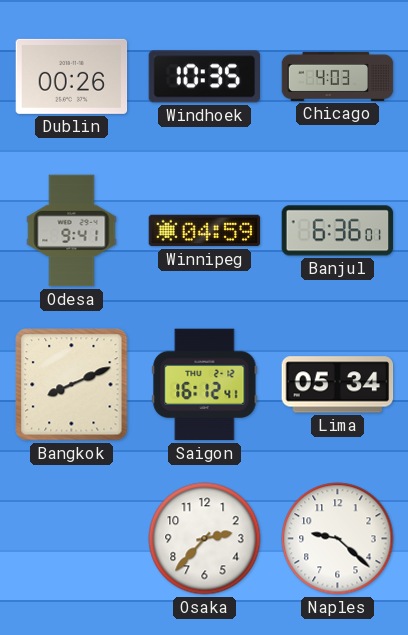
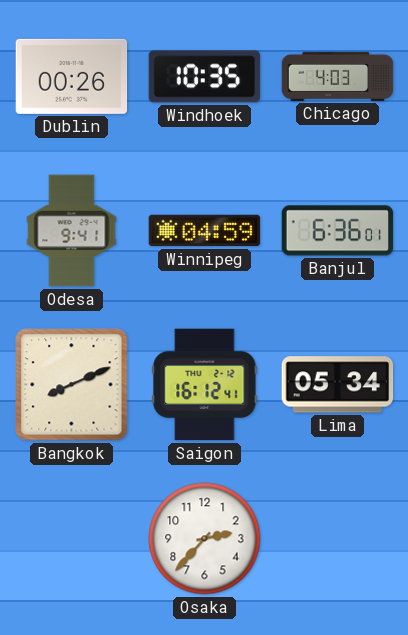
Naples: 9:22 -> none
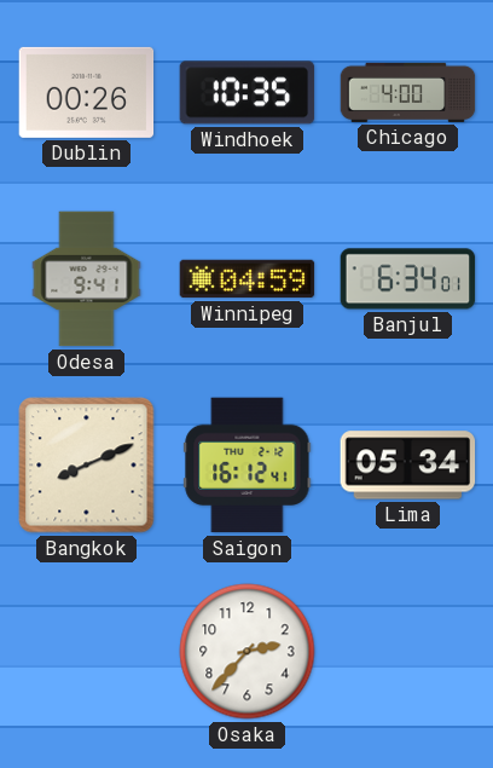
Chicago: 4:03 -> 4:00
Banjul: 6:36 -> 6:34
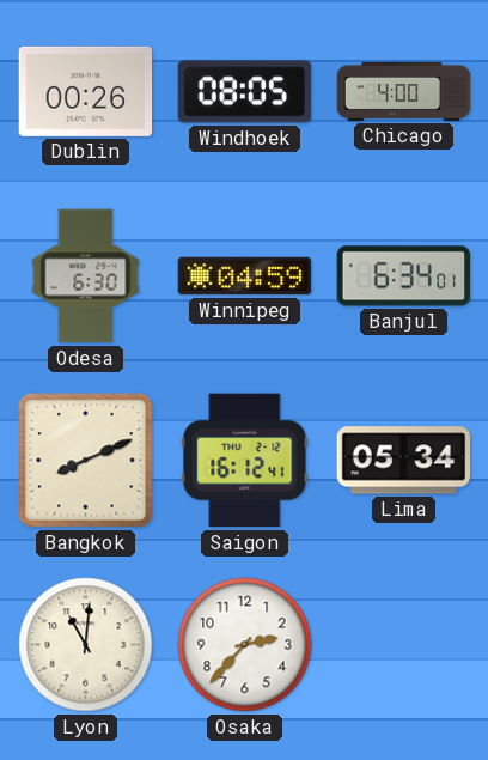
Windhoek: 10:35 -> 08:05
Odesa: 9:41 -> 6:30
Lyon: none -> 11:01
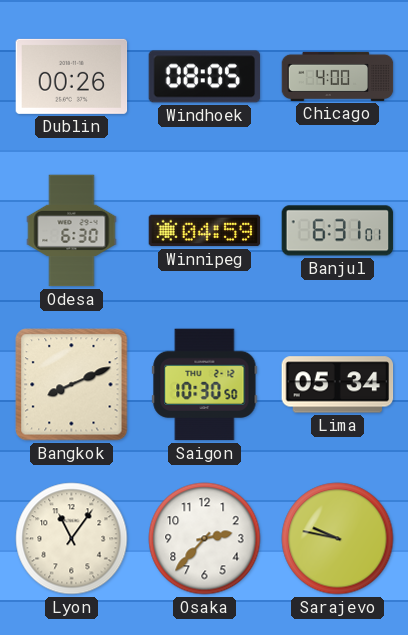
Banjul: 6:34 -> 6:31
Saigon: 16:12 -> 10:30
Lyon: 11:01 -> 11:06
Sarajevo: none -> 9:47
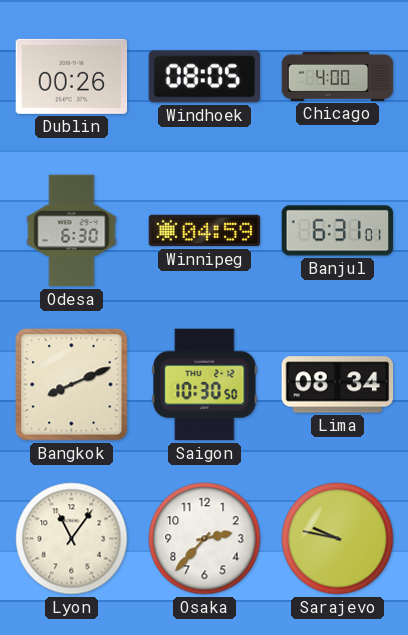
Lima: 05:34 -> 08:34
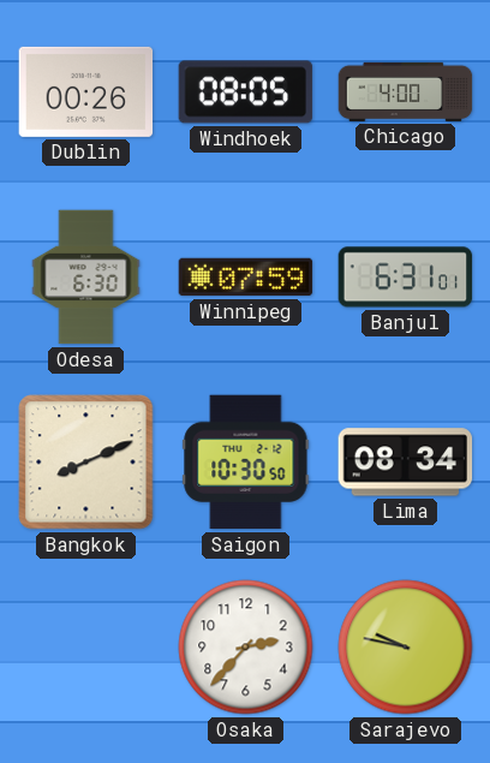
Winnipeg: 04:59 -> 07:59
Lyon: 11:06 -> none
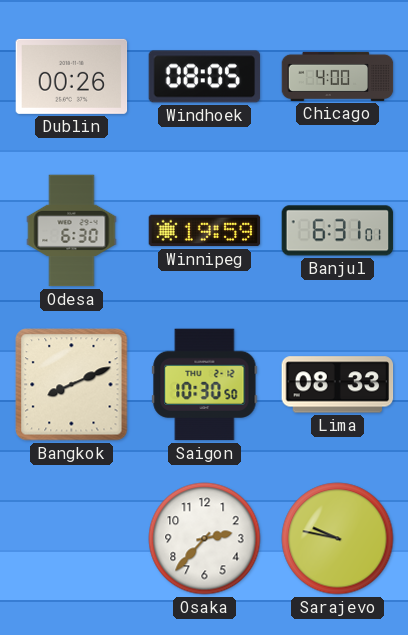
Winnipeg: 07:59 -> 19:59
Lima: 08:34 -> 08:33
